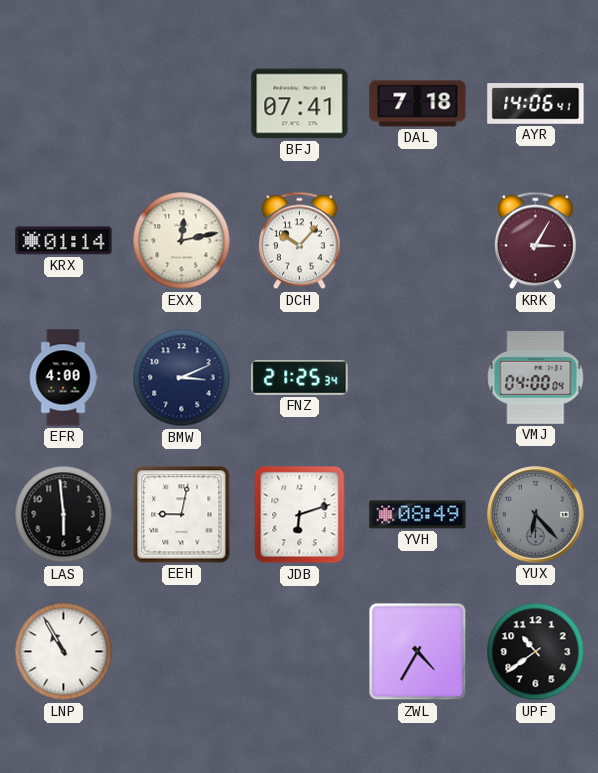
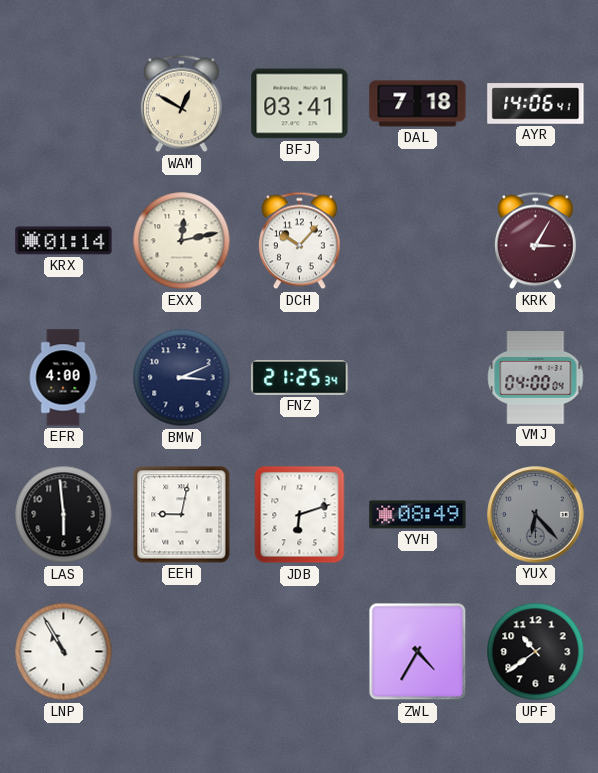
WAM: none -> 12:50
BFJ: 07:41 -> 03:41
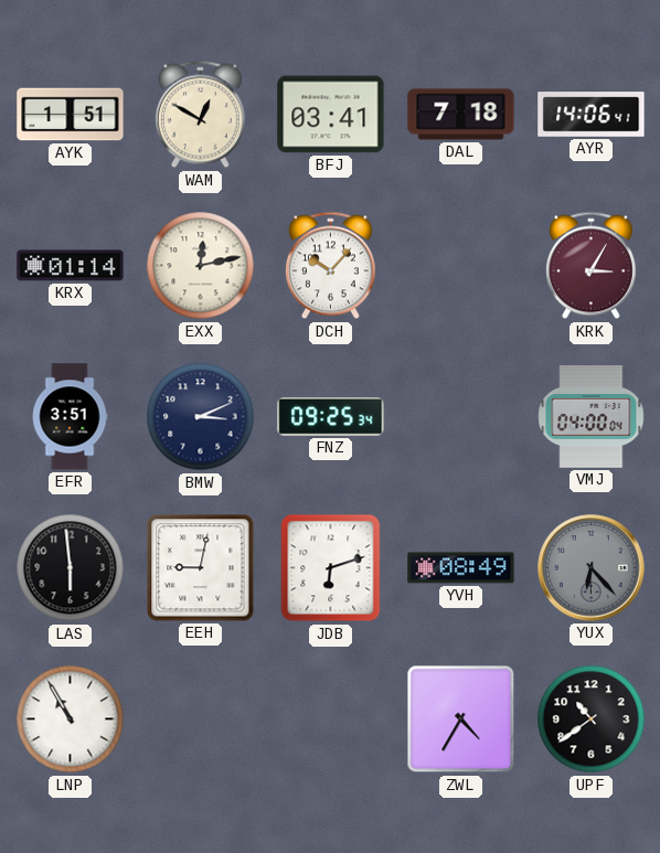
AYK: none -> 1:51
EFR: 4:00 -> 3:51
FNZ: 21:25 -> 09:25
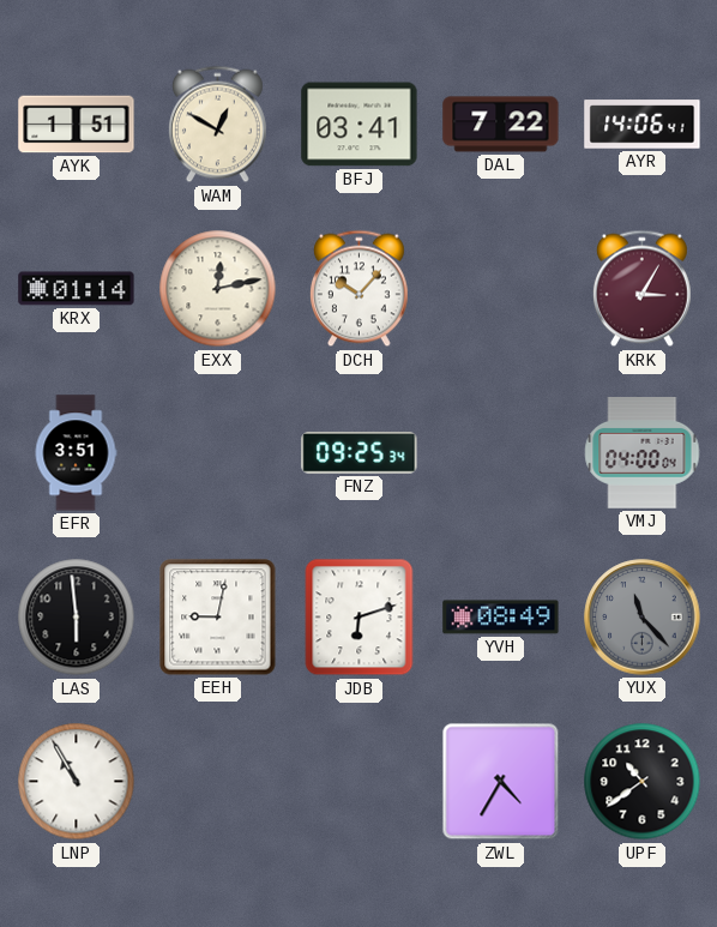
DAL: 7:18 -> 7:22
BMW: 3:11 -> none
YUX: 6:23 -> 11:23
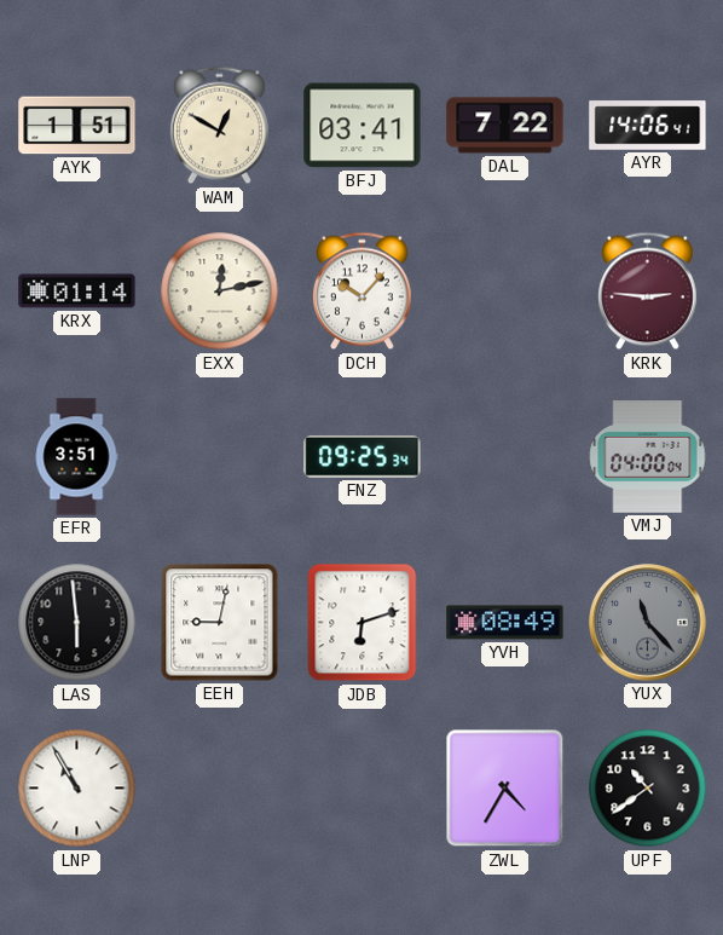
KRK: 3:05 -> 2:46
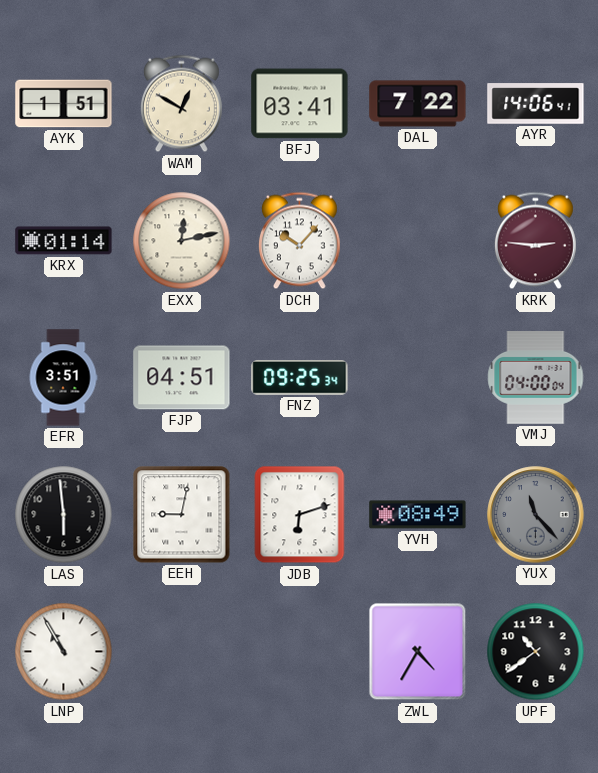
FJP: none -> 04:51
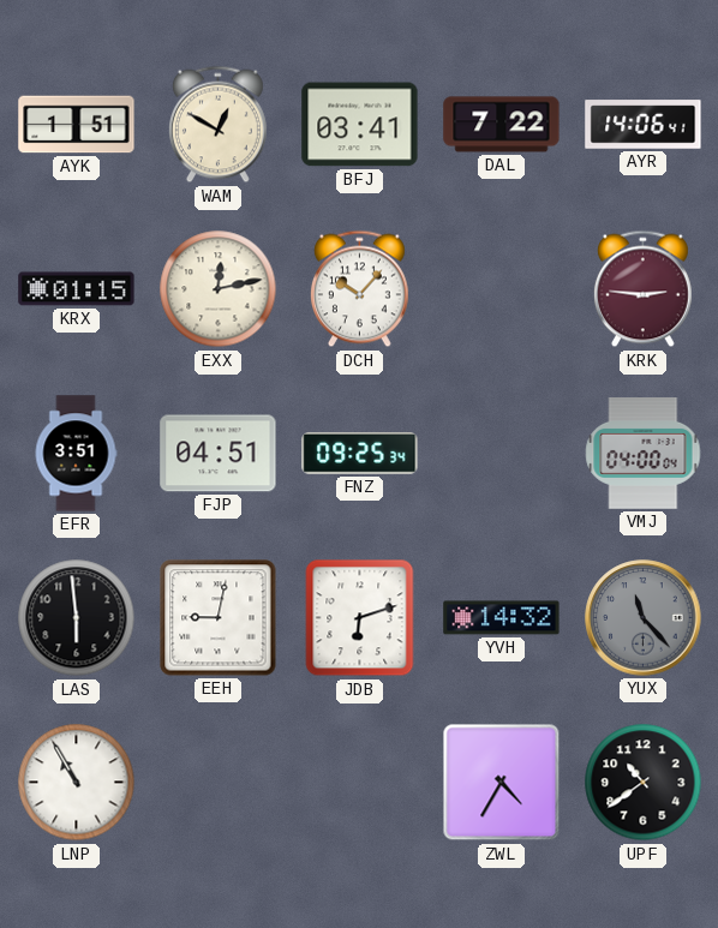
KRX: 01:14 -> 01:15
YVH: 08:49 -> 14:32
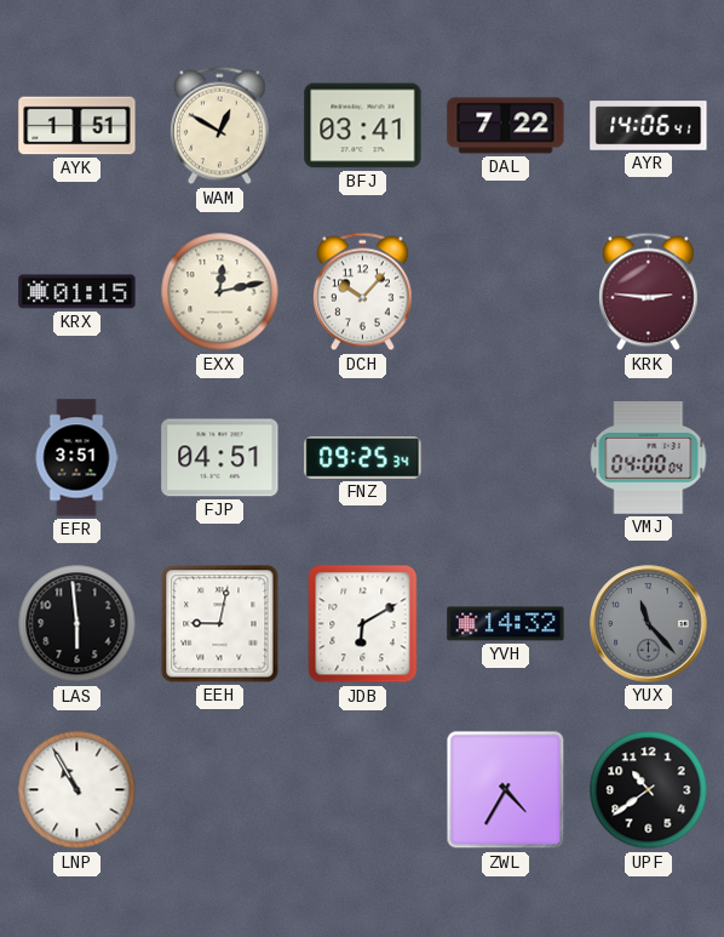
JDB: 6:12 -> 6:10
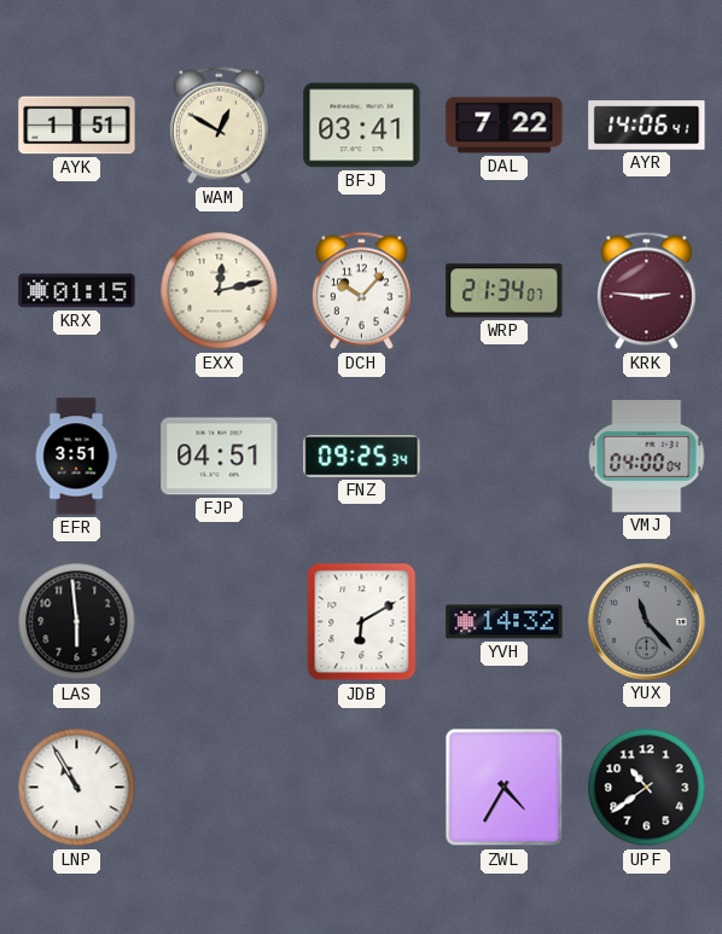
WRP: none -> 21:34
EEH: 9:02 -> none
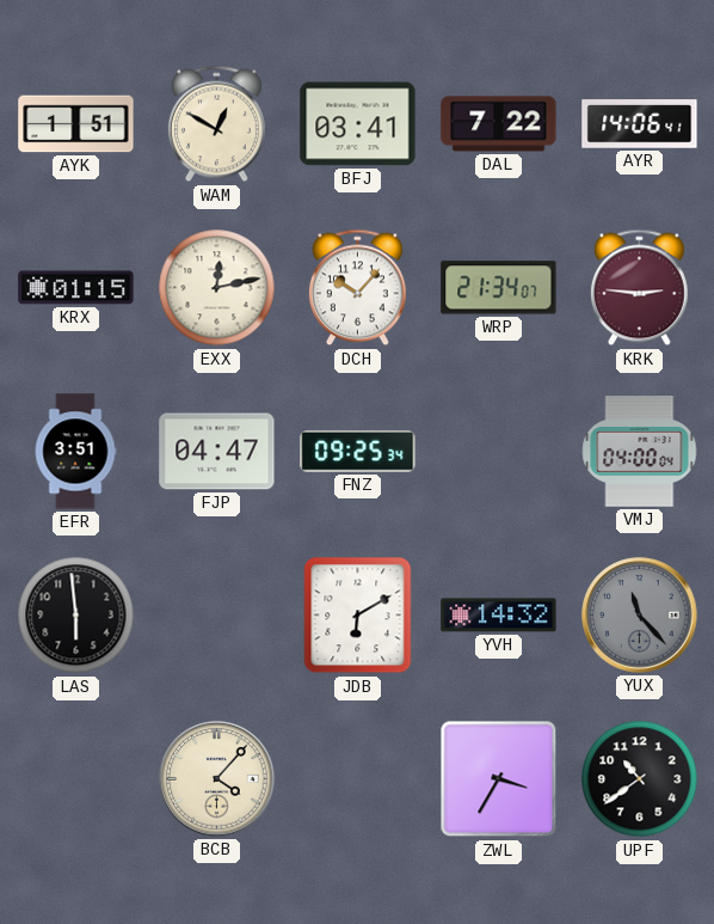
FJP: 04:51 -> 04:47
LNP: 10:55 -> none
BCB: none -> 4:07
ZWL: 4:35 -> 3:35
